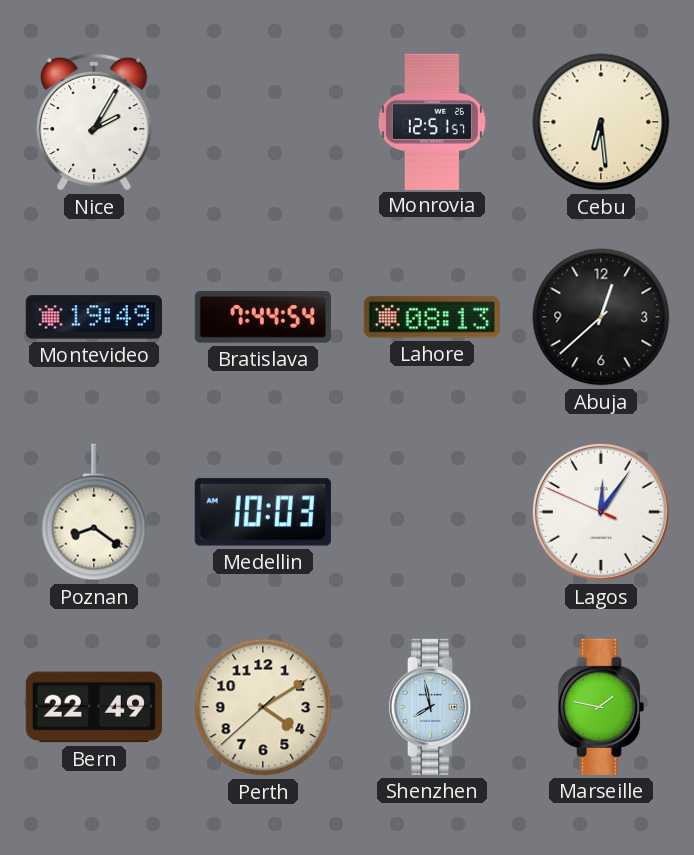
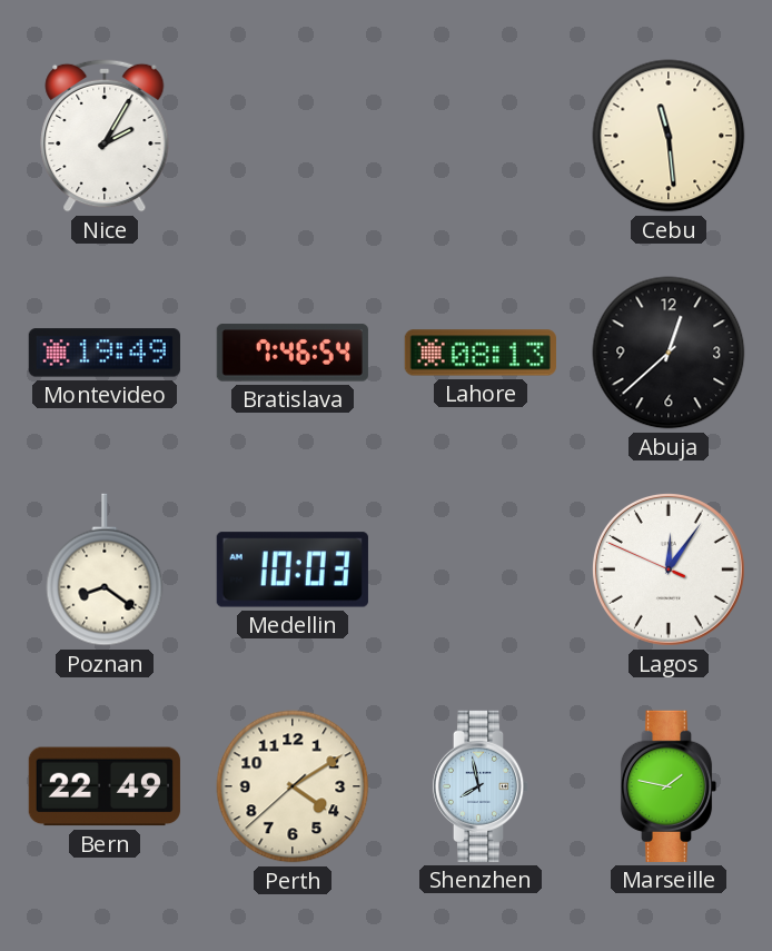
Monrovia: 12:51 -> none
Cebu: 6:29 -> 11:29
Bratislava: 7:44 -> 7:46
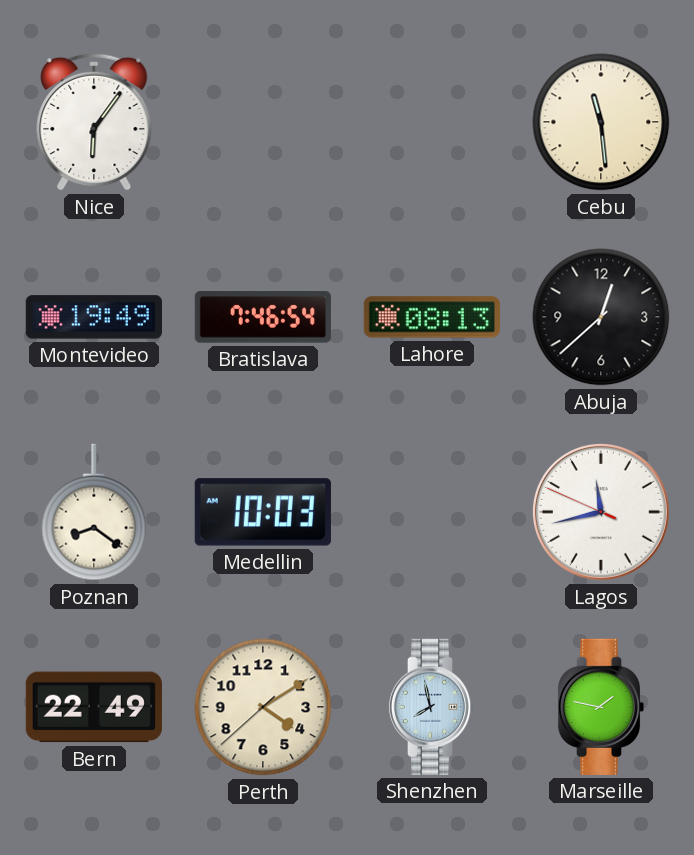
Nice: 2:05 -> 6:06
Lagos: 12:05 -> 11:42
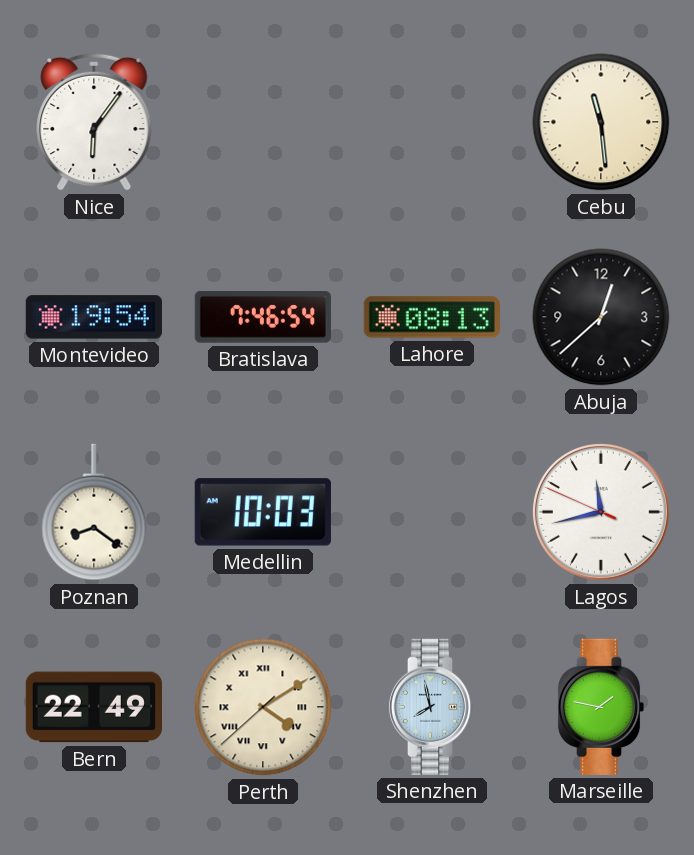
Montevideo: 19:49 -> 19:54
Perth numerals: Arabic -> Roman
